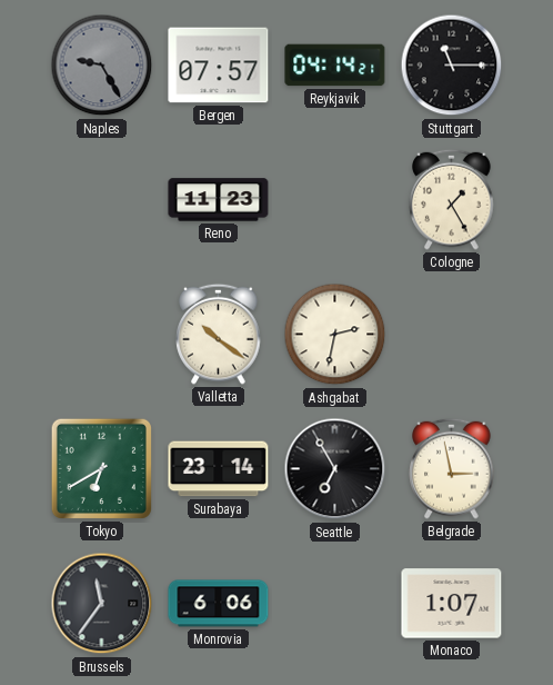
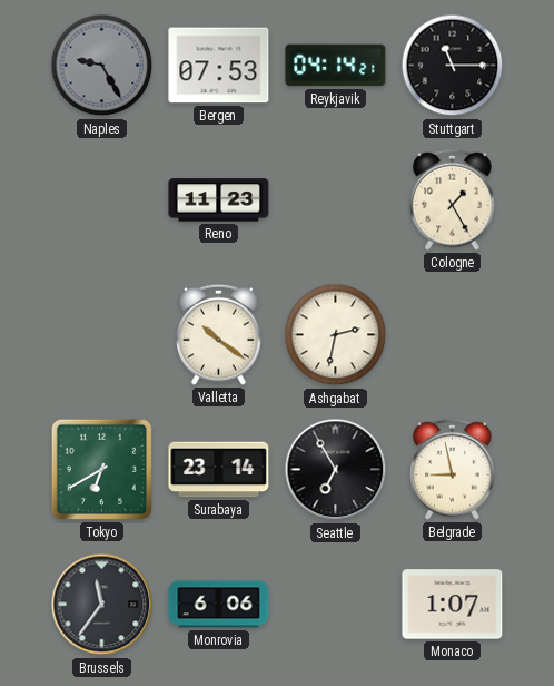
Bergen: 07:57 -> 07:53
Belgrade: 2:58 -> 8:58
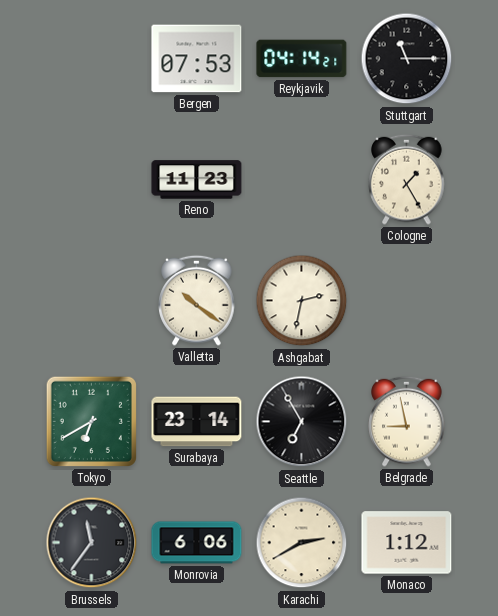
Naples: 9:25 -> none
Karachi: none -> 2:40
Monaco: 1:07 -> 1:12
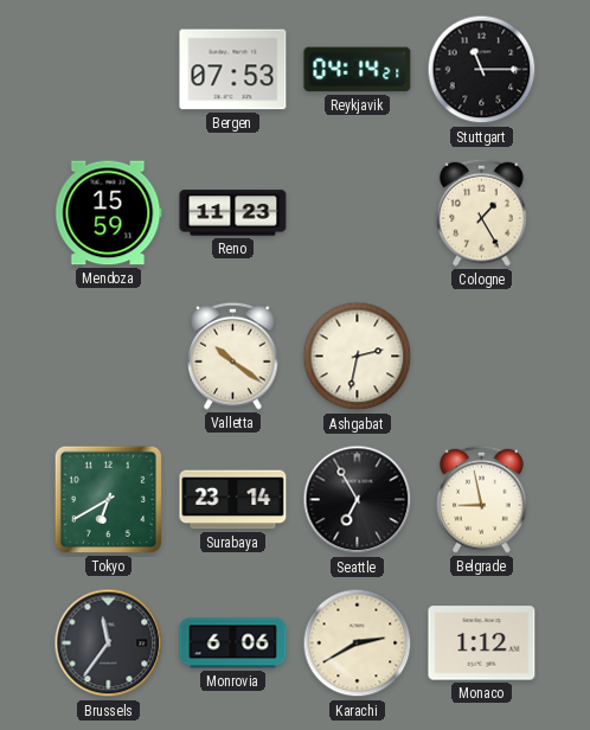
Mendoza: none -> 15:59
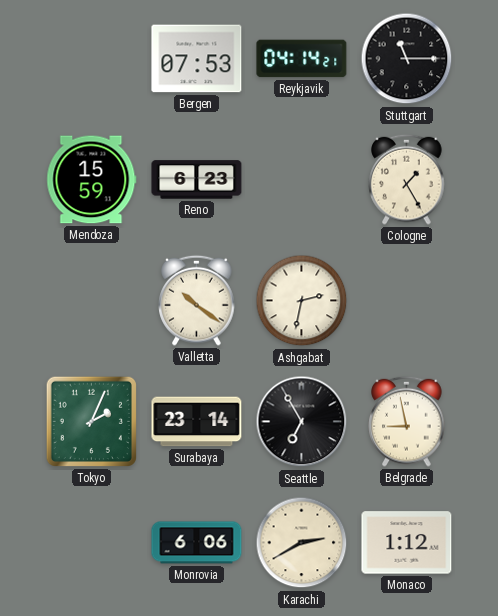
Reno: 11:23 -> 6:23
Tokyo: 6:40 -> 2:04
Brussels: 11:36 -> none
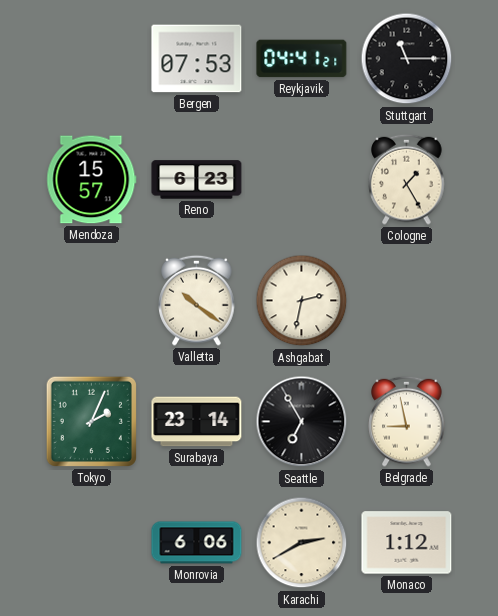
Reykjavik: 04:14 -> 04:41
Mendoza: 15:59 -> 15:57
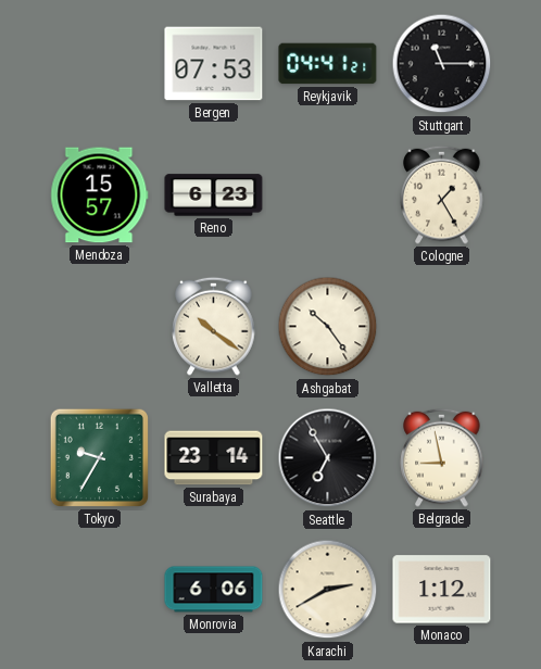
Ashgabat: 2:32 -> 10:24
Tokyo: 2:04 -> 9:35
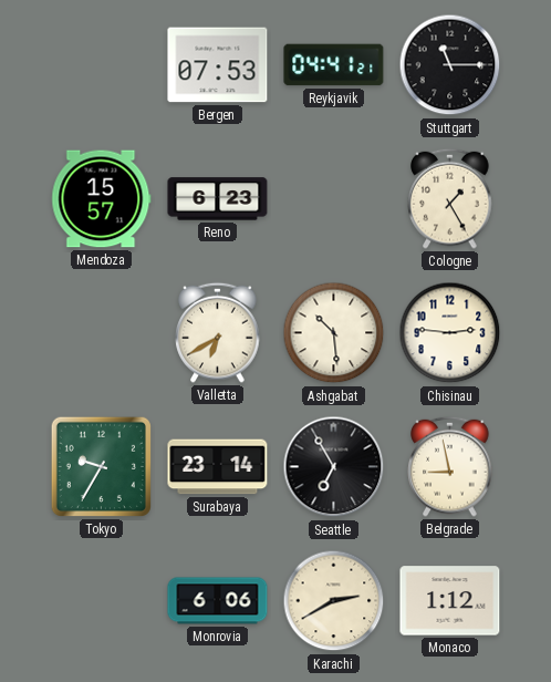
Valletta: 10:21 -> 6:40
Ashgabat: 10:24 -> 10:29
Chisinau: none -> 2:46
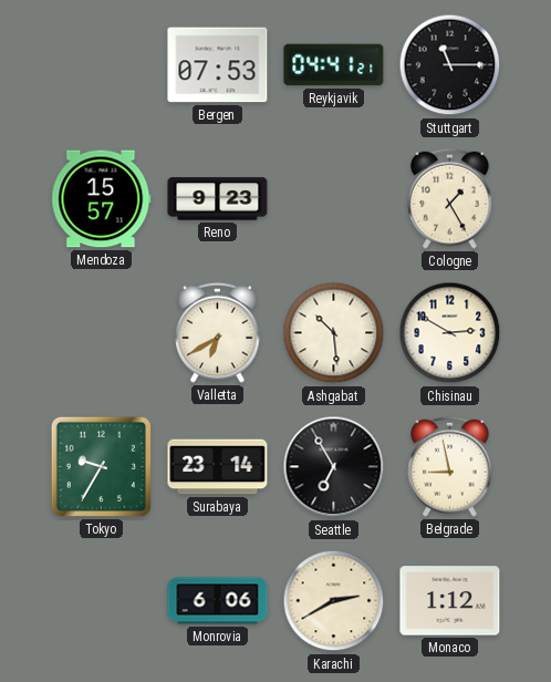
Reno: 6:23 -> 9:23
Chisinau: 2:46 -> 2:50
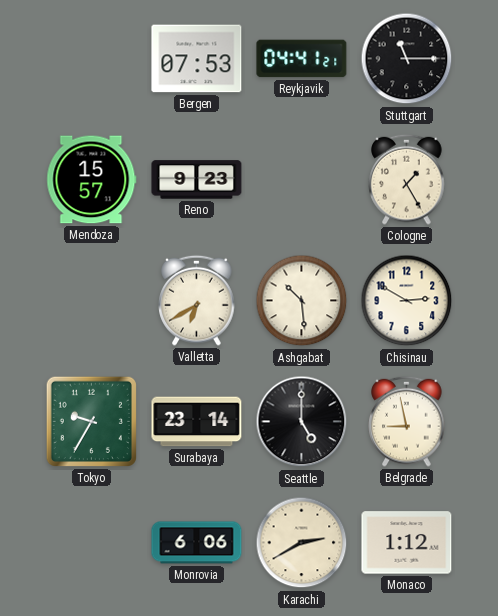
Seattle: 6:55 -> 5:00
